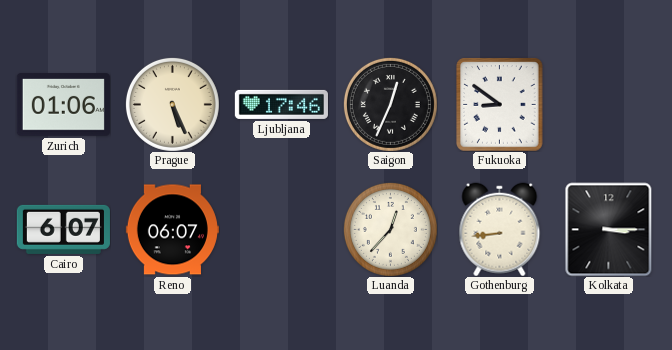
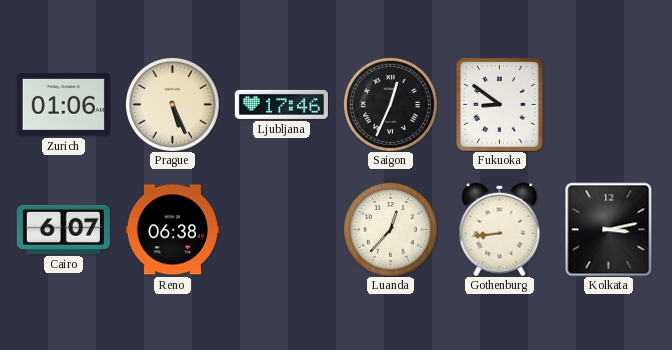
Reno: 06:07 -> 06:38
Kolkata: 3:15 -> 3:13
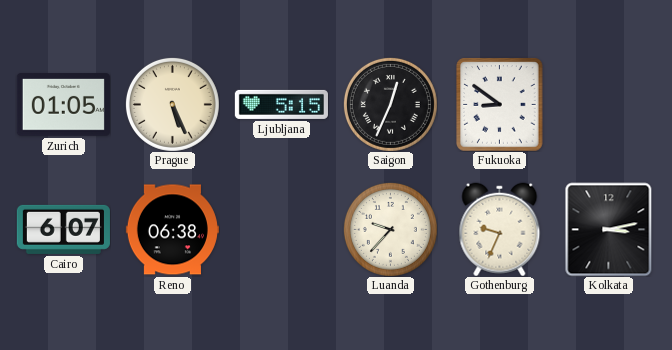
Zurich: 01:06 -> 01:05
Ljubljana: 17:46 -> 5:15
Luanda: 12:37 -> 9:37
Gothenburg: 8:44 -> 9:34
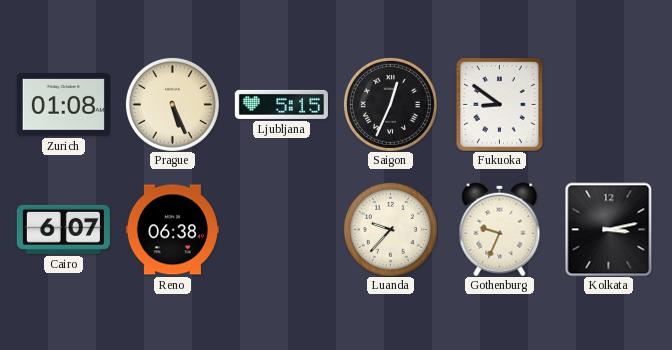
Zurich: 01:05 -> 01:08
